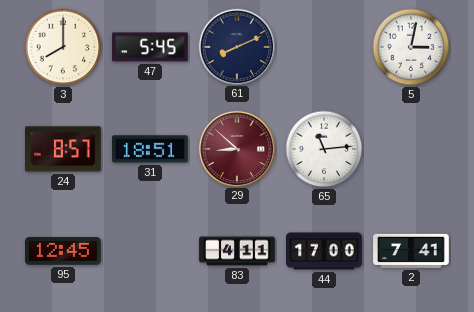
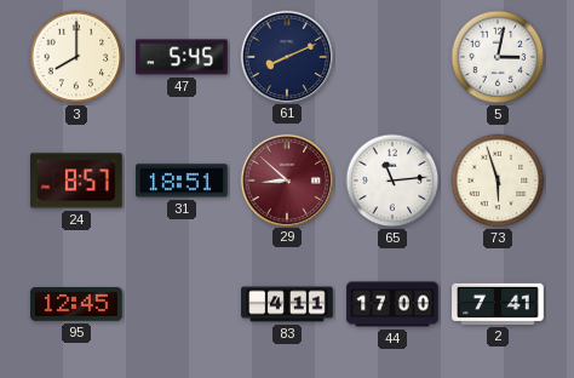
73: none -> 5:57
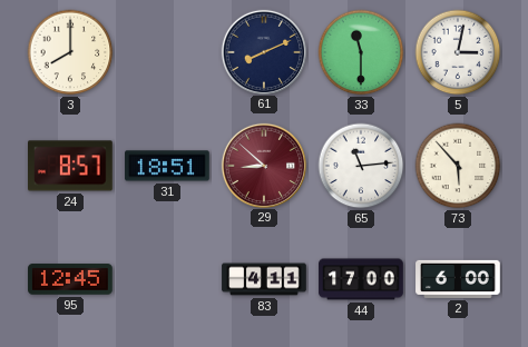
47: 5:45 -> none
33: none -> 11:30
73: 5:57 -> 5:53
2: 7:41 -> 6:00
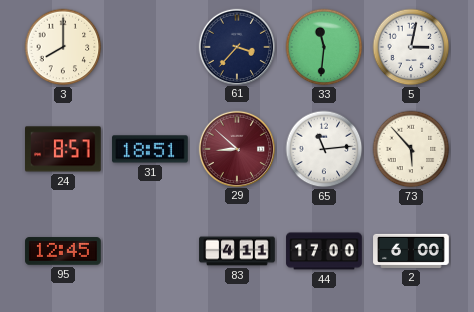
61: 8:11 -> 3:37
33: 11:30 -> 11:31
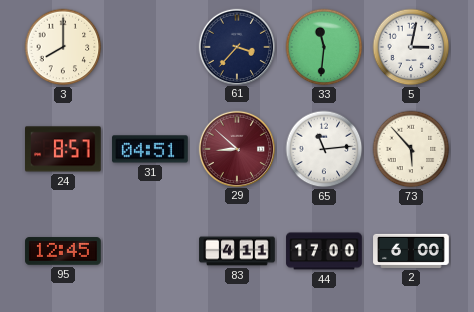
31: 18:51 -> 04:51
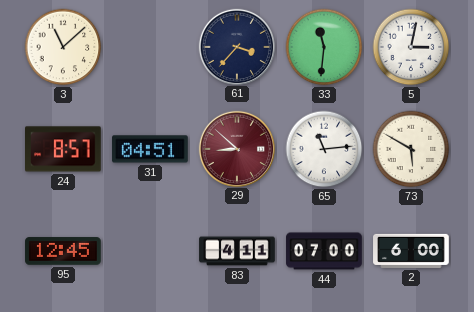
3: 8:00 -> 11:08
73: 5:53 -> 5:50
44: 17:00 -> 07:00
